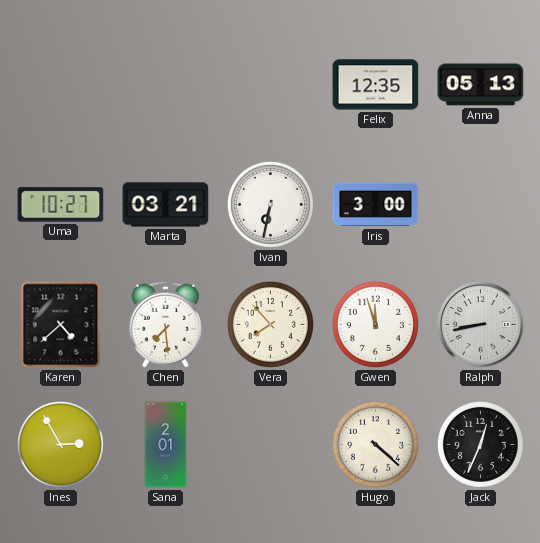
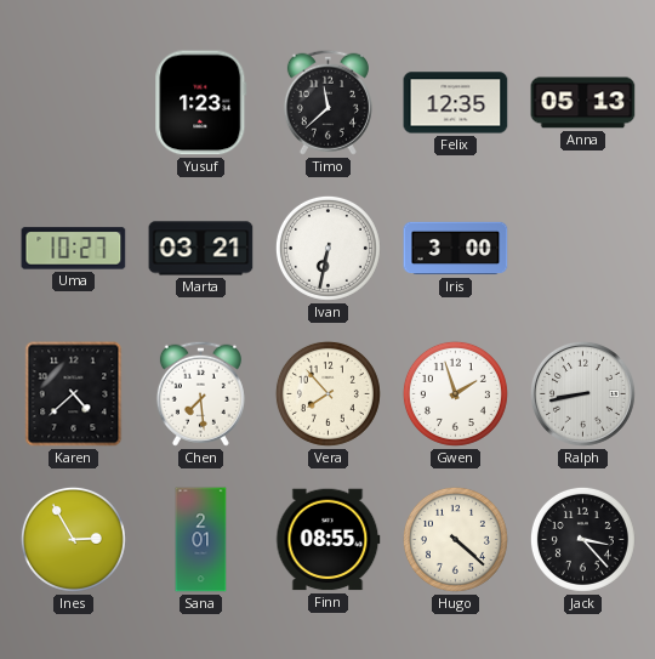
Yusuf: none -> 1:23
Timo: none -> 11:38
Gwen: 11:57 -> 1:57
Finn: none -> 08:55
Jack: 12:34 -> 3:23
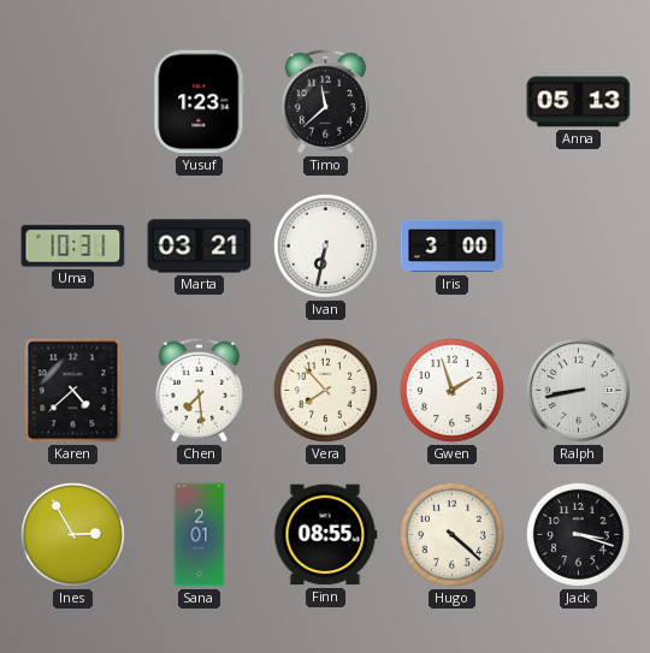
Felix: 12:35 -> none
Uma: 10:27 -> 10:31
Jack: 3:23 -> 3:18
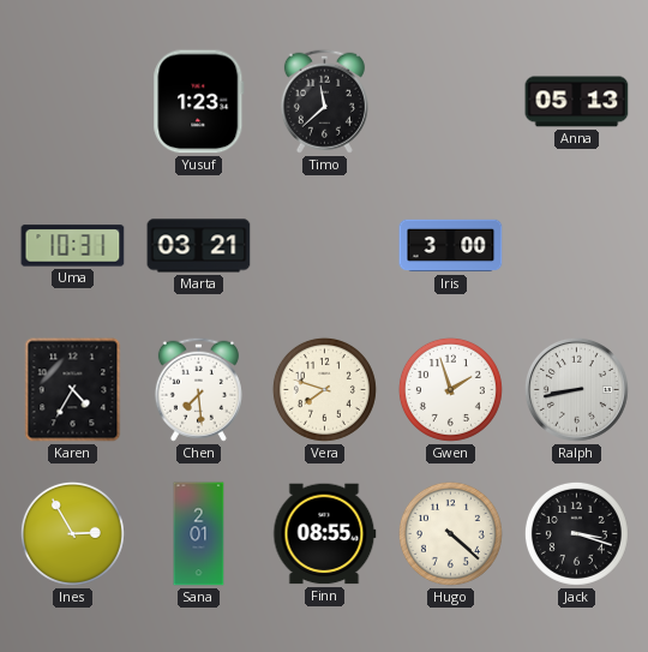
Ivan: 6:32 -> none
Karen: 4:38 -> 4:35
Vera: 7:53 -> 7:48
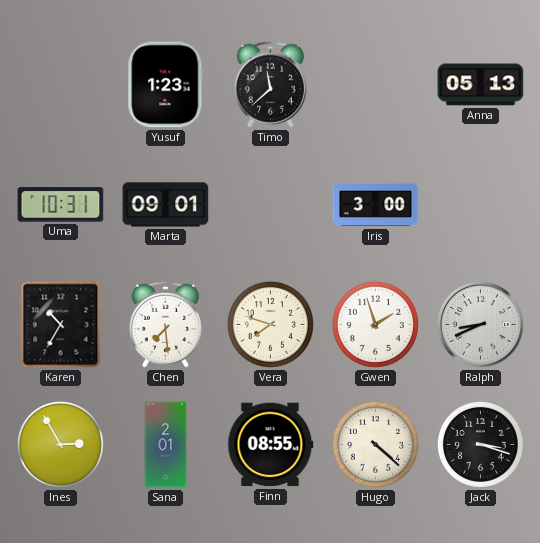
Marta: 03:21 -> 09:01
Karen: 4:35 -> 10:35
Ralph: 8:43 -> 8:41
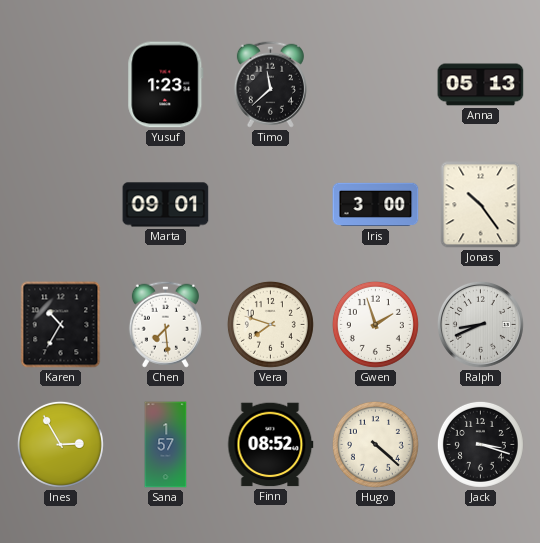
Uma: 10:31 -> none
Jonas: none -> 10:24
Sana: 2:01 -> 1:57
Finn: 08:55 -> 08:52
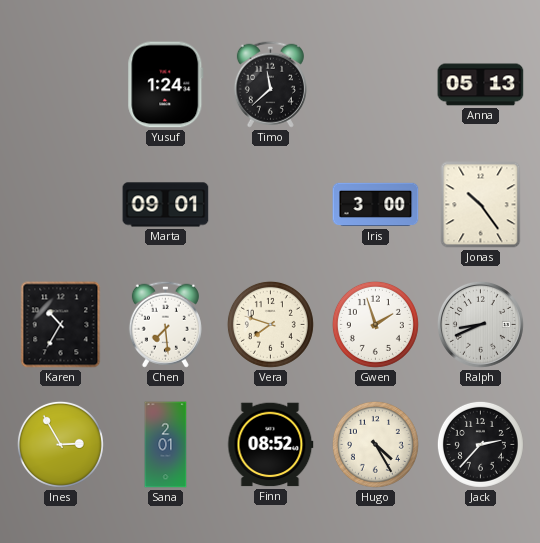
Yusuf: 1:23 -> 1:24
Sana: 1:57 -> 2:01
Hugo: 4:22 -> 4:25
Jack: 3:18 -> 2:37
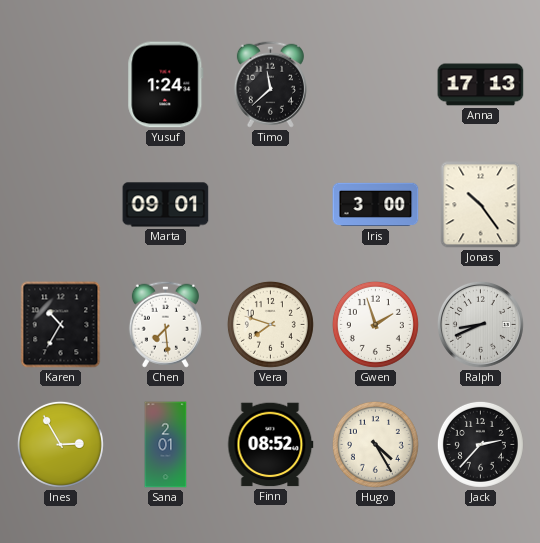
Anna: 05:13 -> 17:13
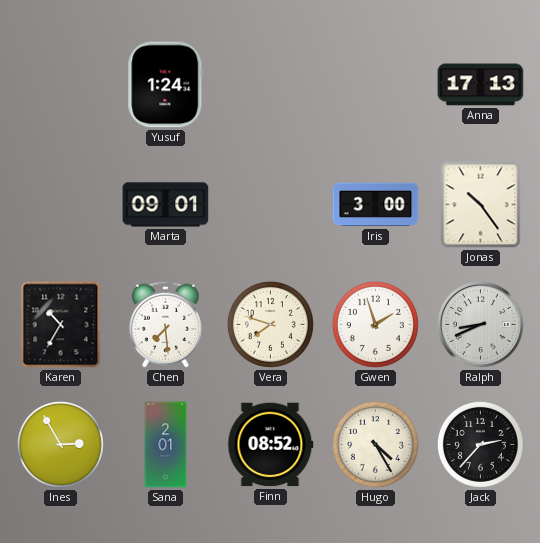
Timo: 11:38 -> none
